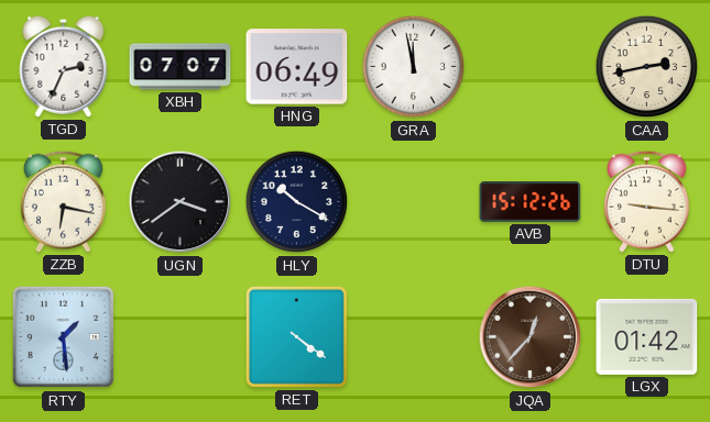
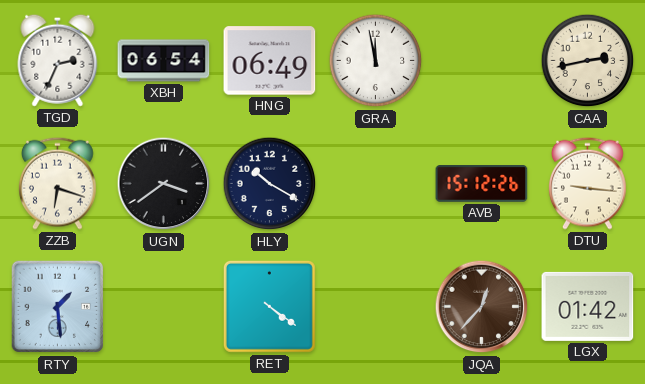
XBH: 07:07 -> 06:54
ZZB: 6:17 -> 6:18
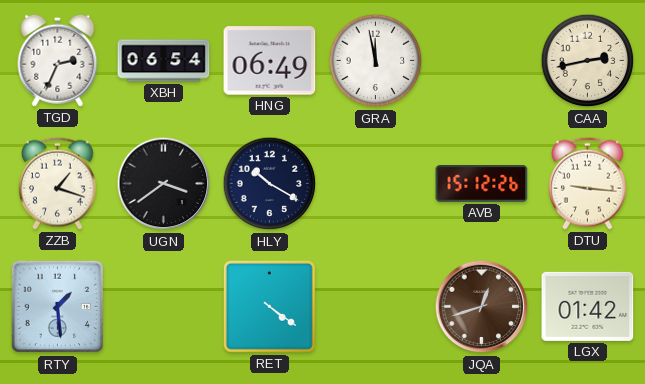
ZZB: 6:18 -> 1:18
JQA: 12:37 -> 12:42
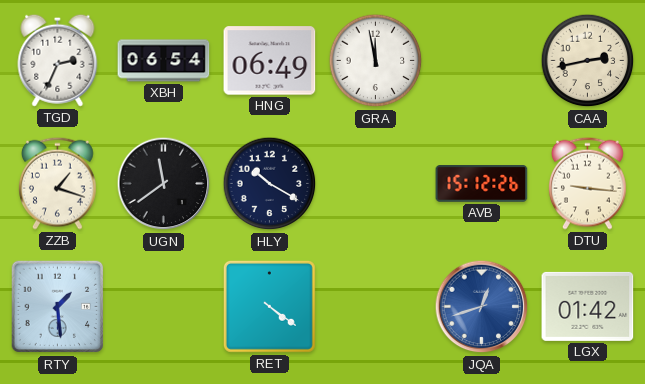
UGN: 3:39 -> 11:39
JQA dial: brown -> blue
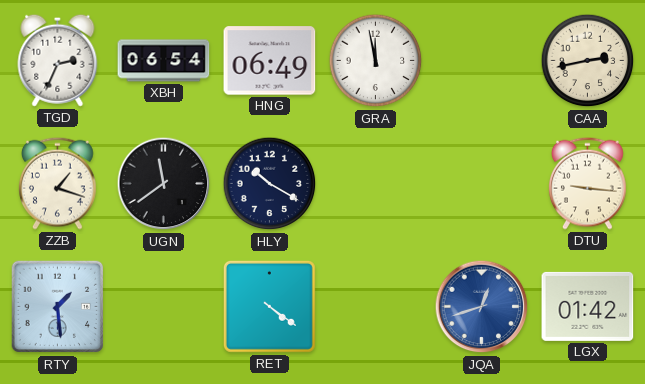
AVB: 15:12 -> none
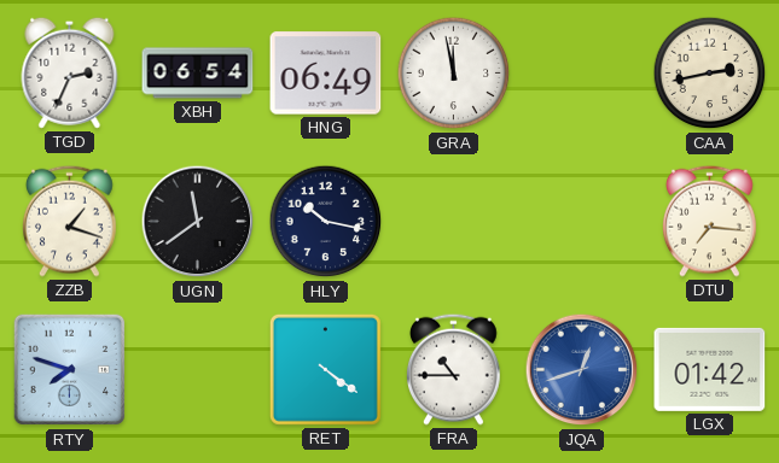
HLY: 10:20 -> 10:17
DTU: 9:16 -> 7:16
RTY: 1:29 -> 7:48
FRA: none -> 10:45
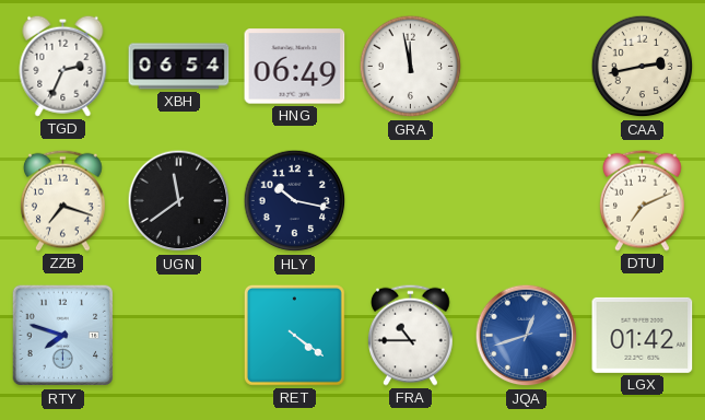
ZZB: 1:18 -> 7:18
DTU: 7:16 -> 7:11
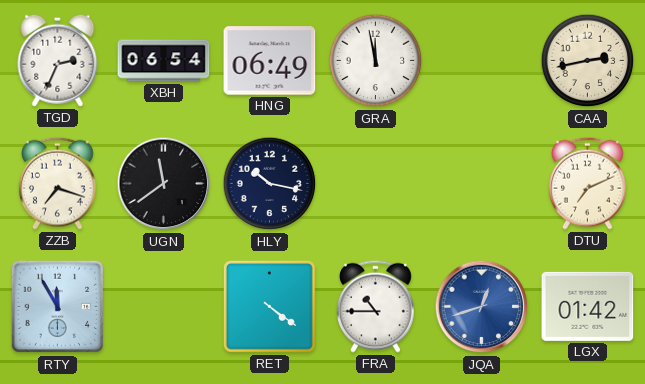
RTY: 7:48 -> 11:55
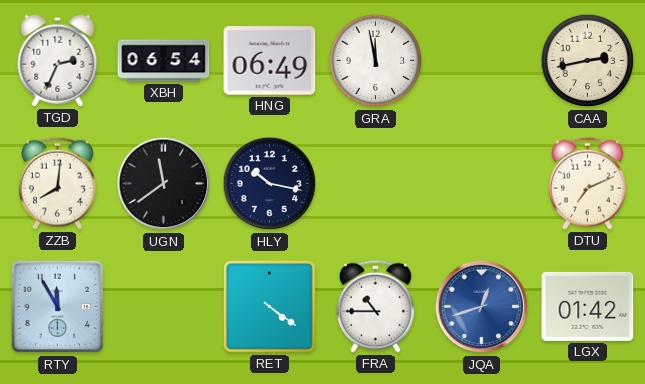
ZZB: 7:18 -> 8:01
